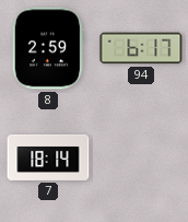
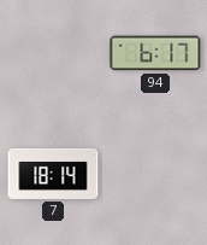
8: 2:59 -> none
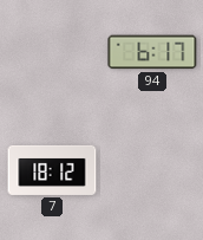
7: 18:14 -> 18:12
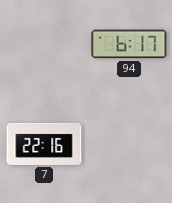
7: 18:12 -> 22:16
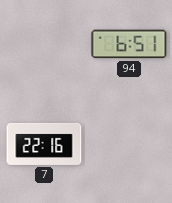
94: 6:17 -> 6:51
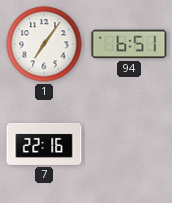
1: none -> 7:06
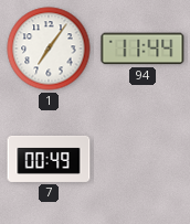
94: 6:51 -> 11:44
7: 22:16 -> 00:49
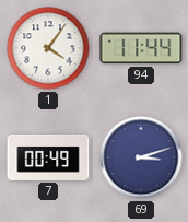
1: 7:06 -> 4:06
69: none -> 3:12
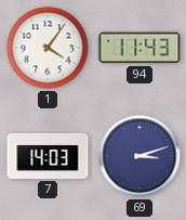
94: 11:44 -> 11:43
7: 00:49 -> 14:03
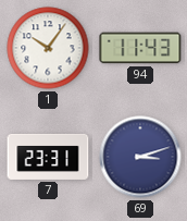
1: 4:06 -> 10:06
7: 14:03 -> 23:31
